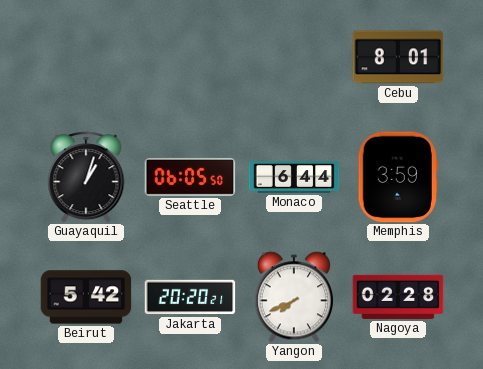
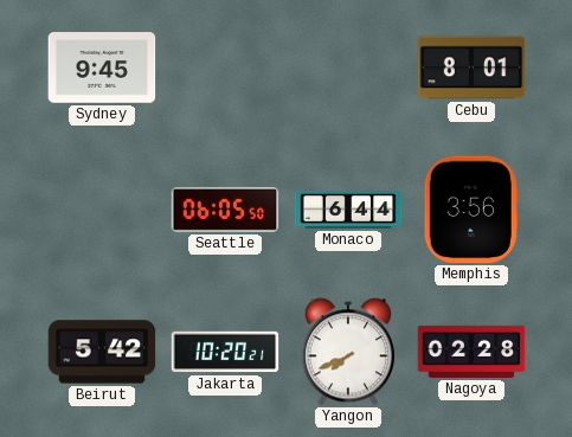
Sydney: none -> 9:45
Guayaquil: 1:03 -> none
Memphis: 3:59 -> 3:56
Jakarta: 20:20 -> 10:20
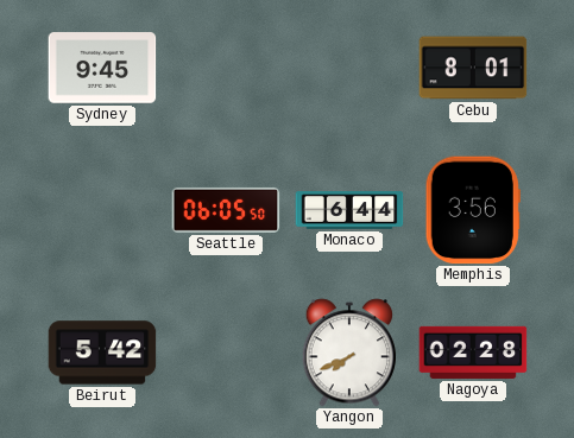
Jakarta: 10:20 -> none
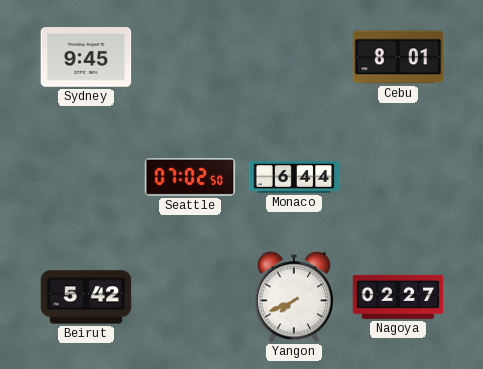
Seattle: 06:05 -> 07:02
Memphis: 3:56 -> none
Nagoya: 02:28 -> 02:27
